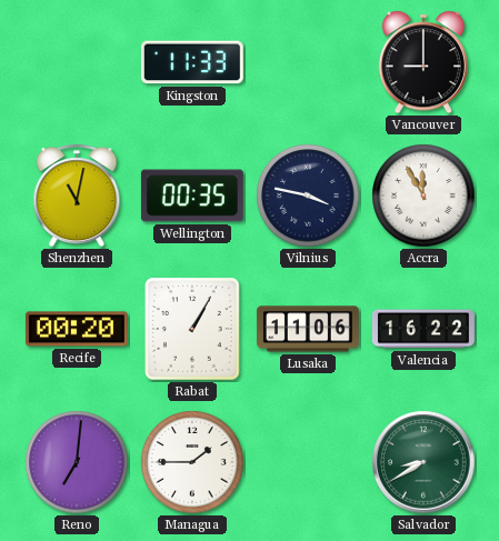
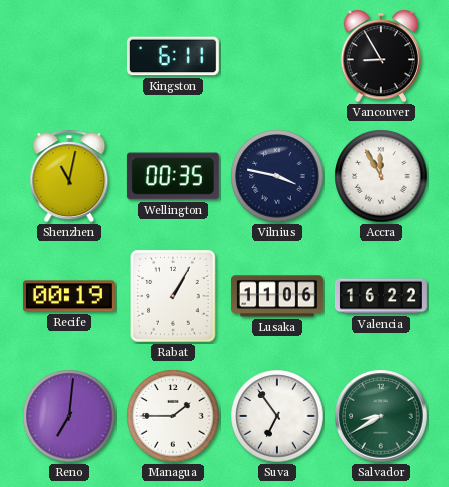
Kingston: 11:33 -> 6:11
Vancouver: 9:00 -> 8:55
Recife: 00:20 -> 00:19
Suva: none -> 6:54
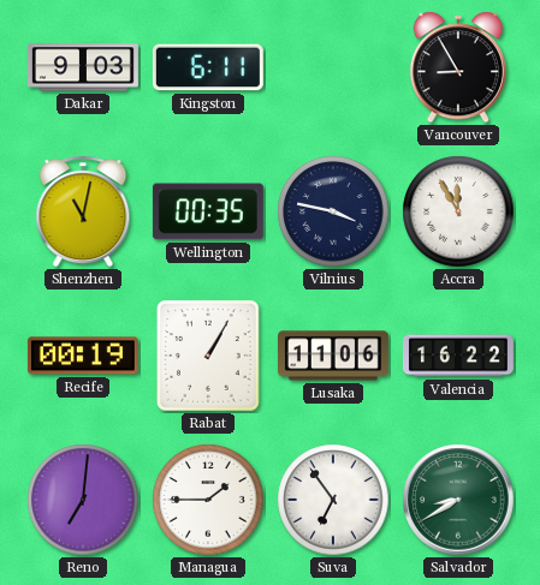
Dakar: none -> 9:03
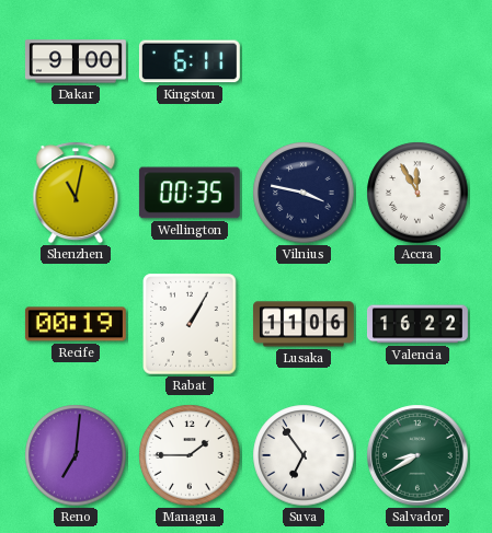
Dakar: 9:03 -> 9:00
Vancouver: 8:55 -> none
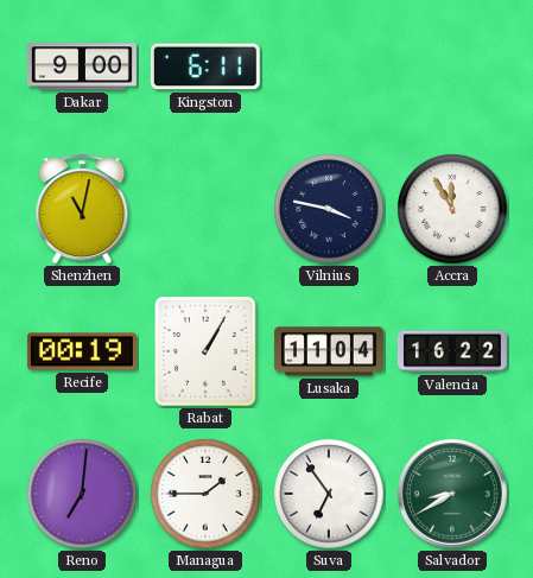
Wellington: 00:35 -> none
Lusaka: 11:06 -> 11:04
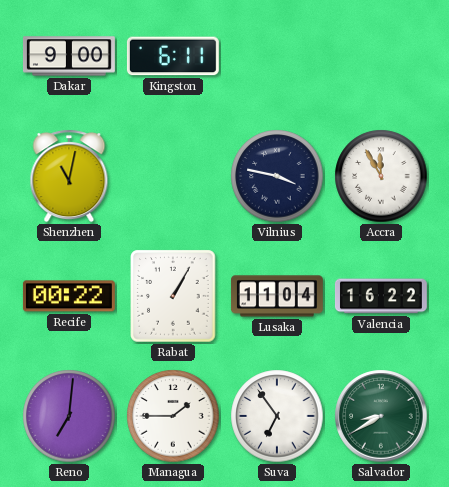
Recife: 00:19 -> 00:22
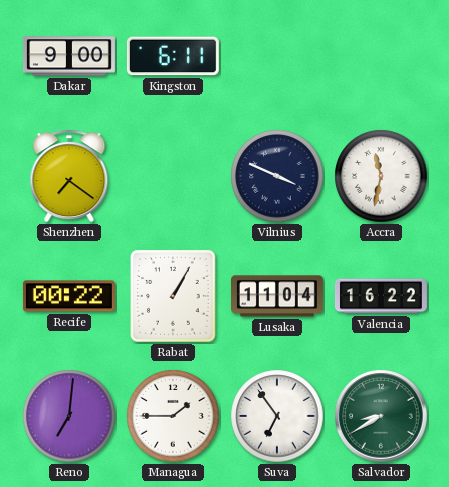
Shenzhen: 11:02 -> 7:21
Vilnius: 3:47 -> 3:49
Accra: 11:55 -> 11:32
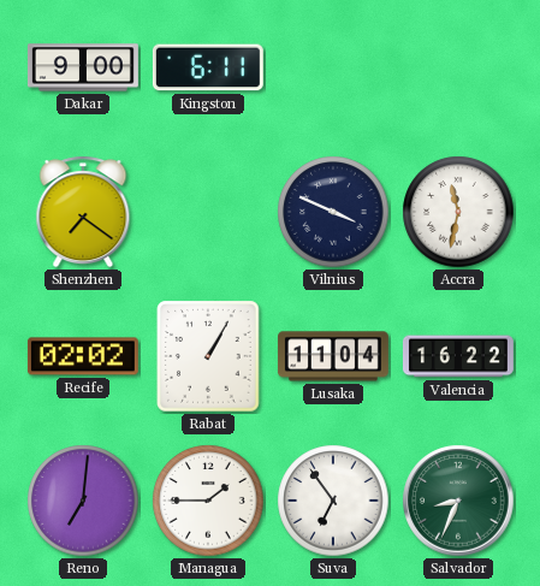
Recife: 00:22 -> 02:02
Salvador: 8:40 -> 8:34
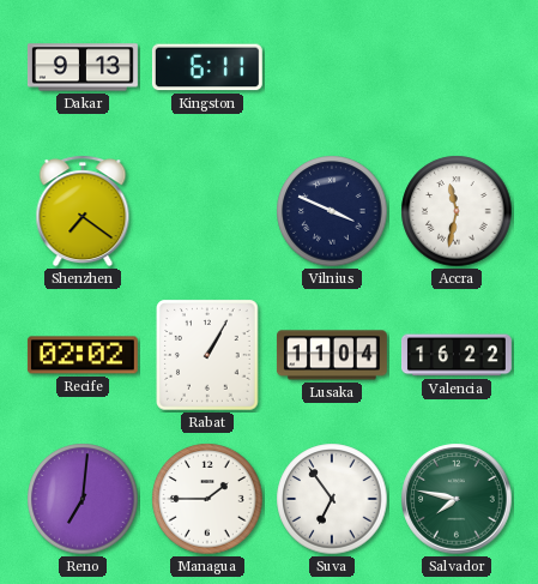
Dakar: 9:00 -> 9:13
Salvador: 8:34 -> 7:47
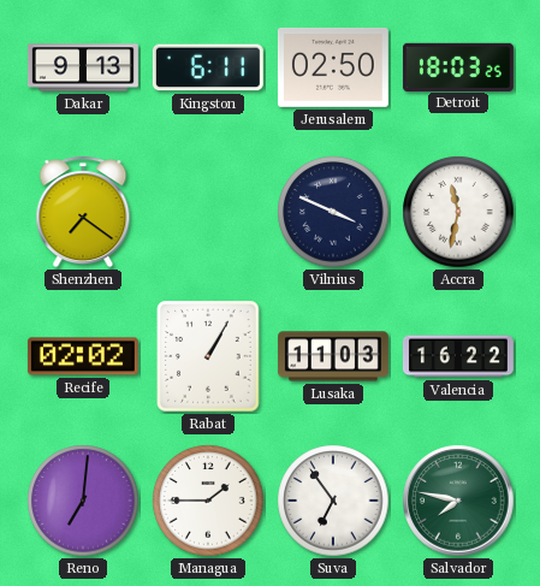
Jerusalem: none -> 02:50
Detroit: none -> 18:03
Lusaka: 11:04 -> 11:03
